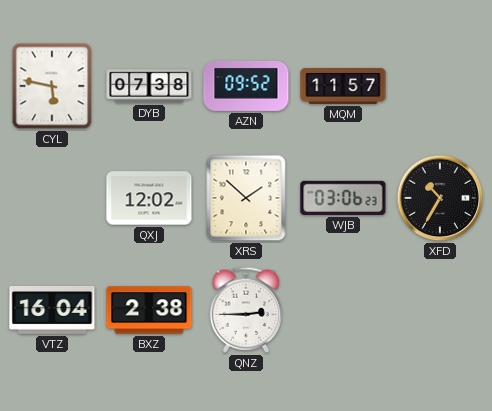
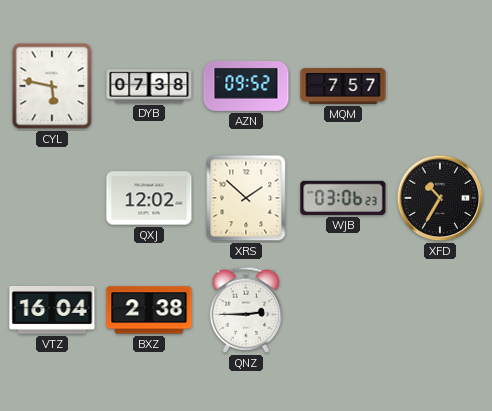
MQM: 11:57 -> 7:57
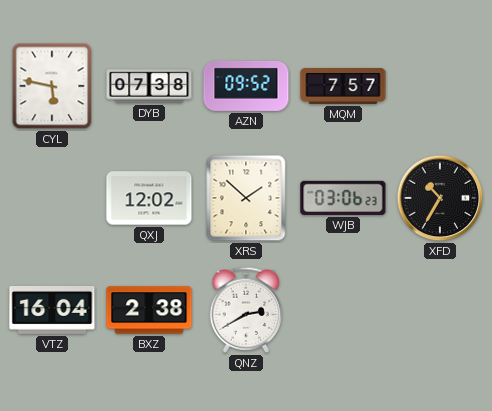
QNZ: 2:45 -> 2:40
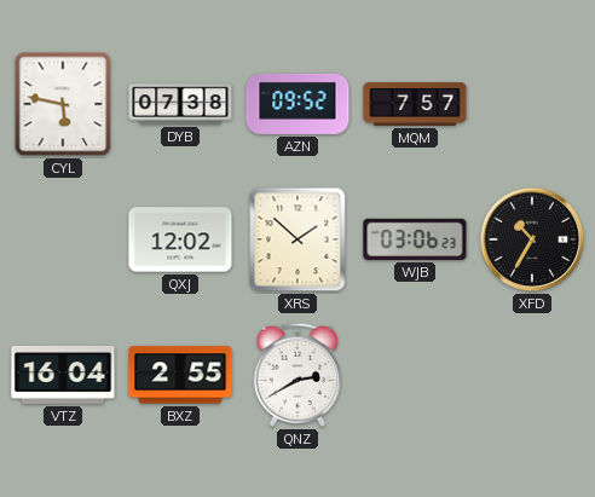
BXZ: 2:38 -> 2:55
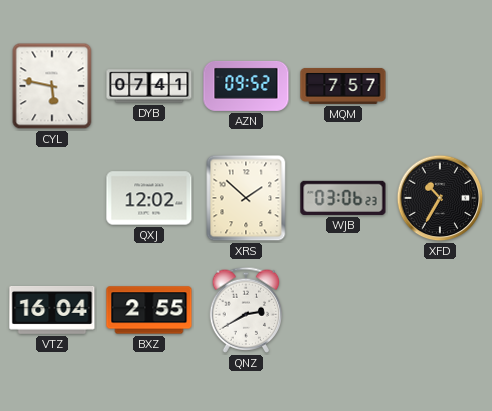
DYB: 07:38 -> 07:41
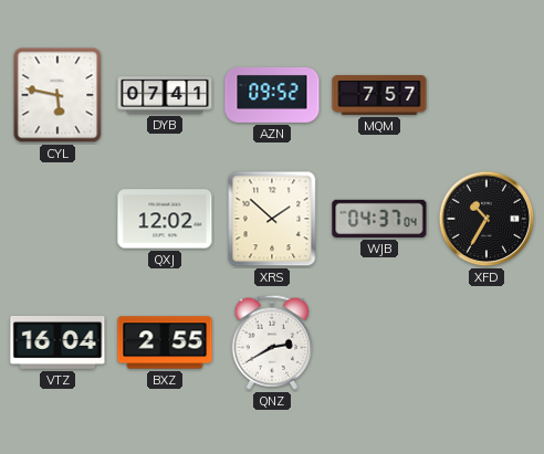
WJB: 03:06 -> 04:37
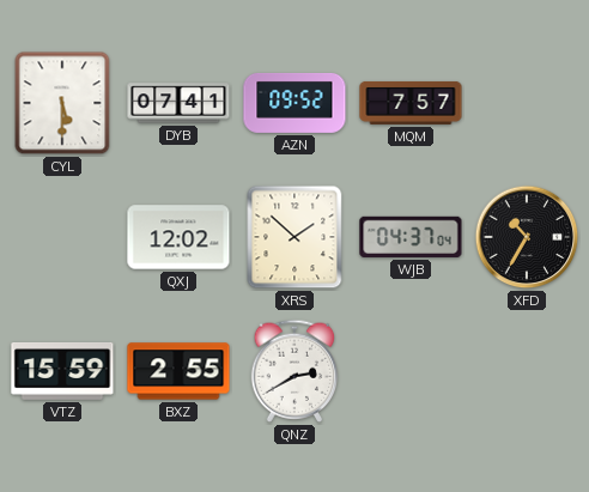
CYL: 5:47 -> 5:30
VTZ: 16:04 -> 15:59
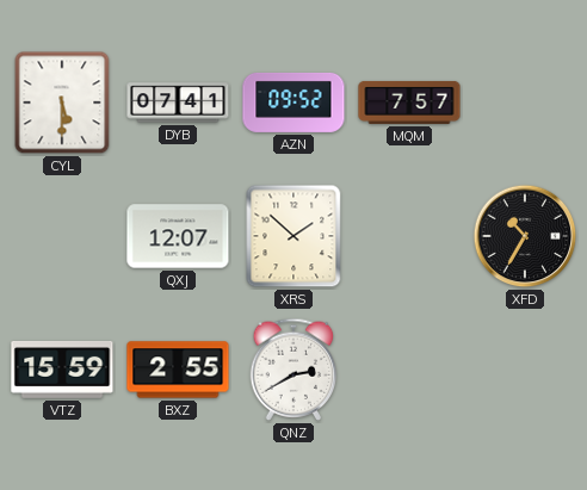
QXJ: 12:02 -> 12:07
WJB: 04:37 -> none
